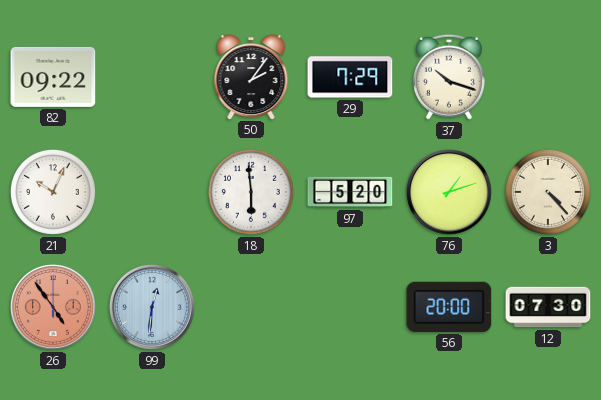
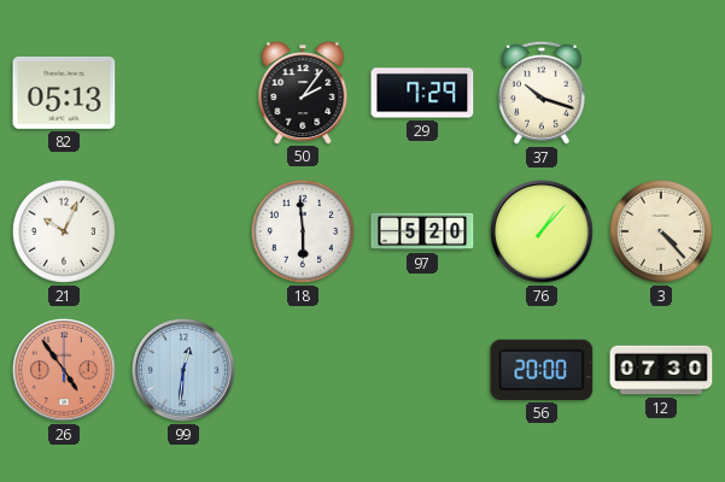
82: 09:22 -> 05:13
76: 1:12 -> 1:07
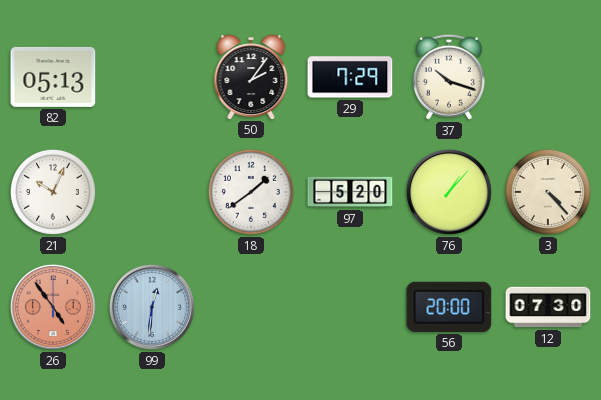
18: 5:59 -> 1:39
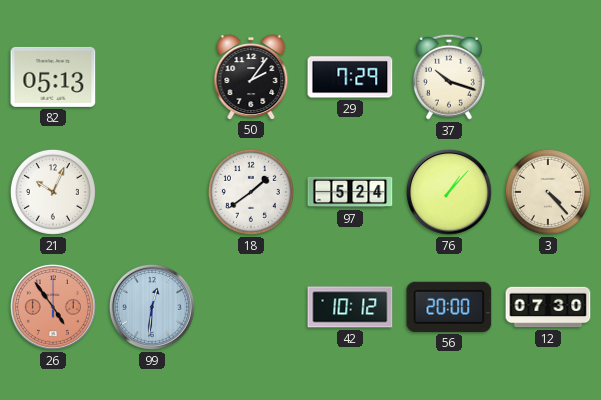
97: 5:20 -> 5:24
42: none -> 10:12
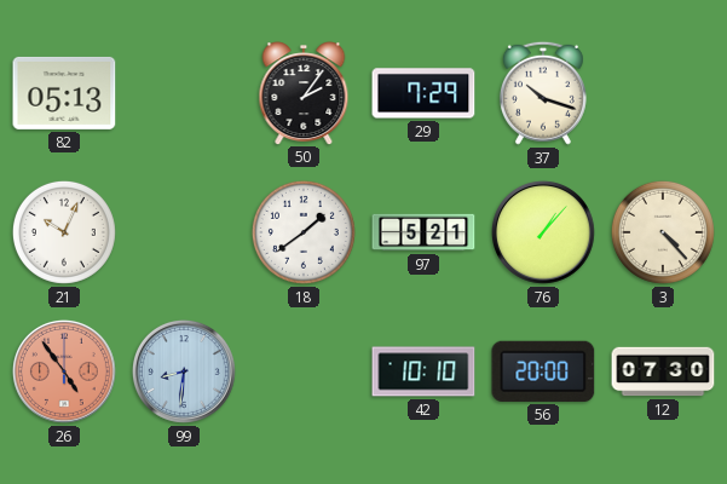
97: 5:24 -> 5:21
99: 12:31 -> 8:31
42: 10:12 -> 10:10
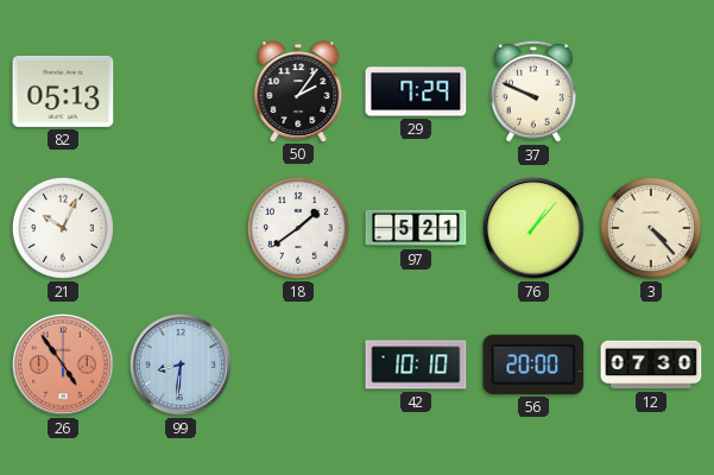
37: 10:18 -> 9:49
